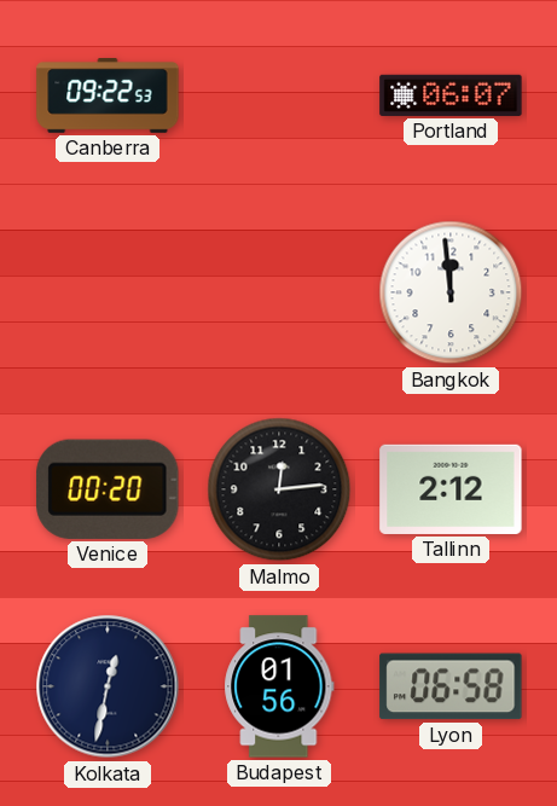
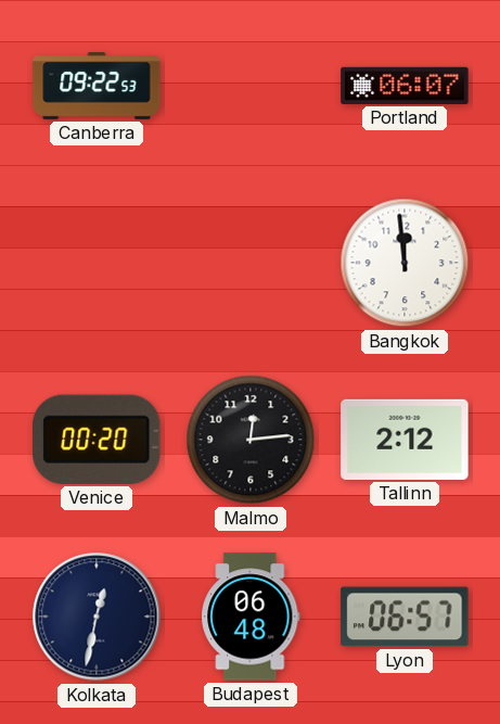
Budapest: 01:56 -> 06:48
Lyon: 06:58 -> 06:57
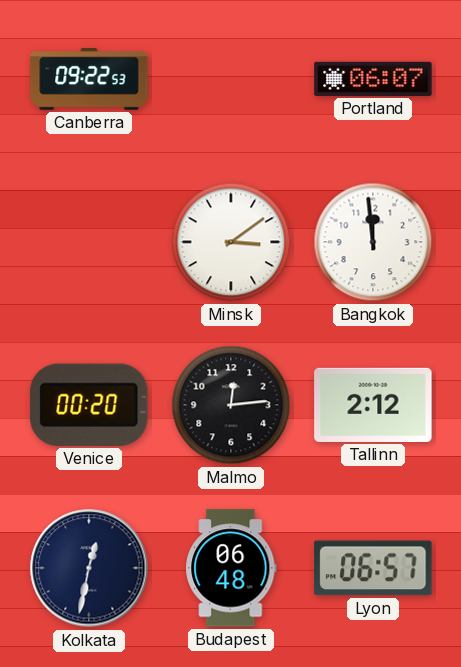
Minsk: none -> 3:09
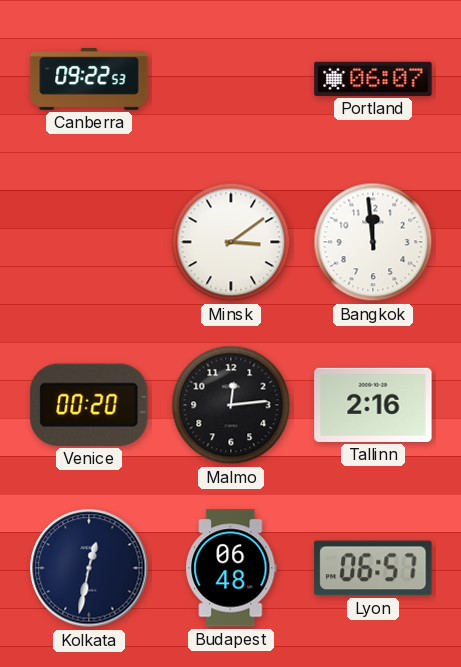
Tallinn: 2:12 -> 2:16
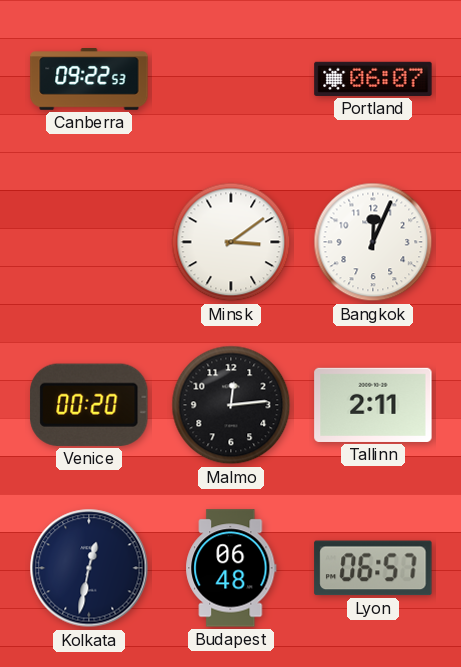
Bangkok: 11:59 -> 12:04
Tallinn: 2:16 -> 2:11
